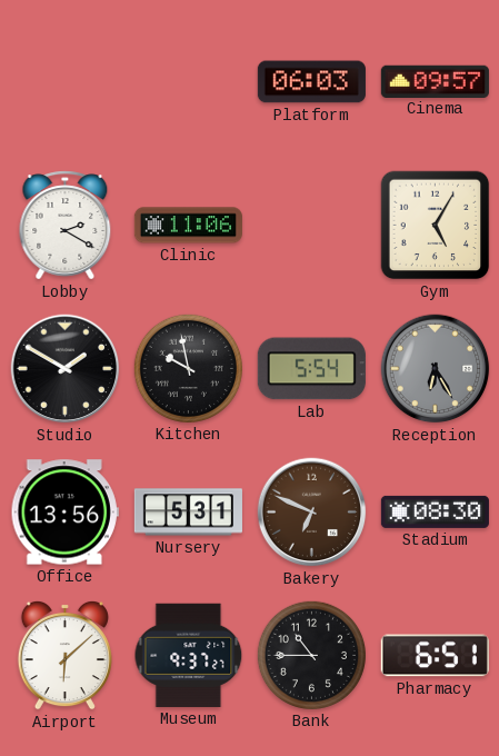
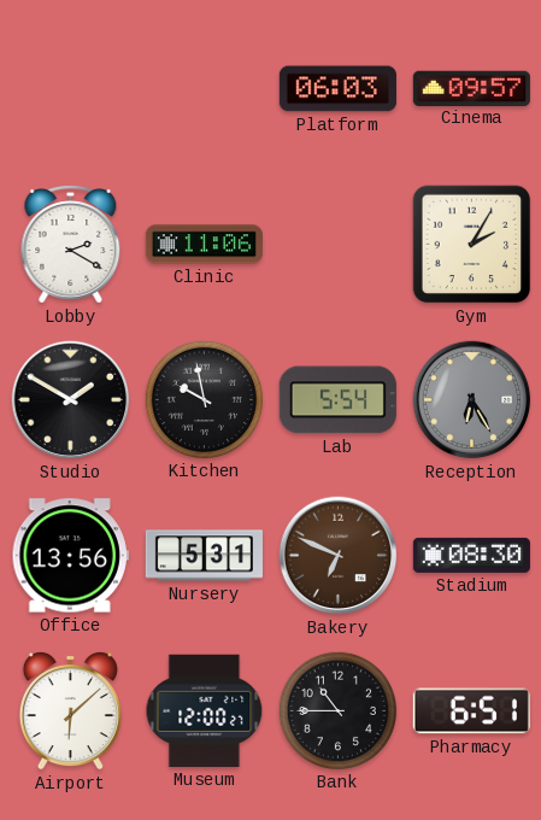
Gym: 5:05 -> 2:05
Museum: 9:37 -> 12:00
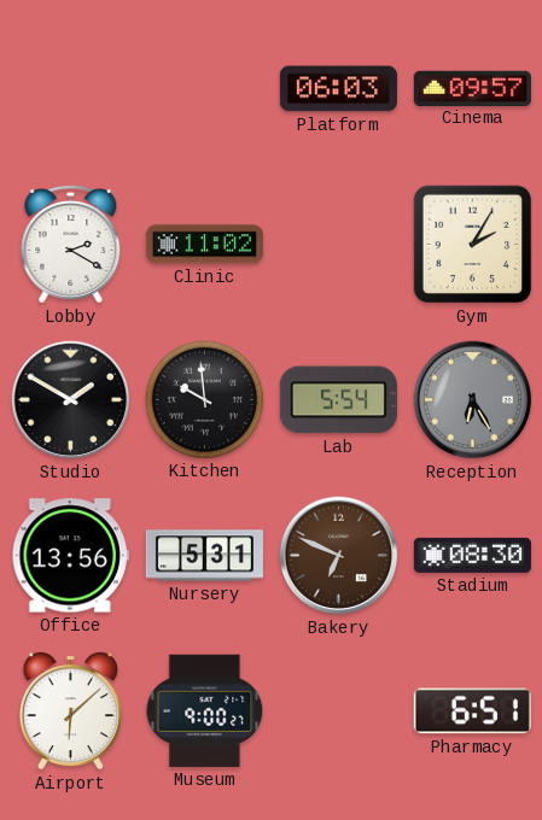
Clinic: 11:06 -> 11:02
Kitchen: 9:58 -> 9:59
Museum: 12:00 -> 9:00
Bank: 10:45 -> none
